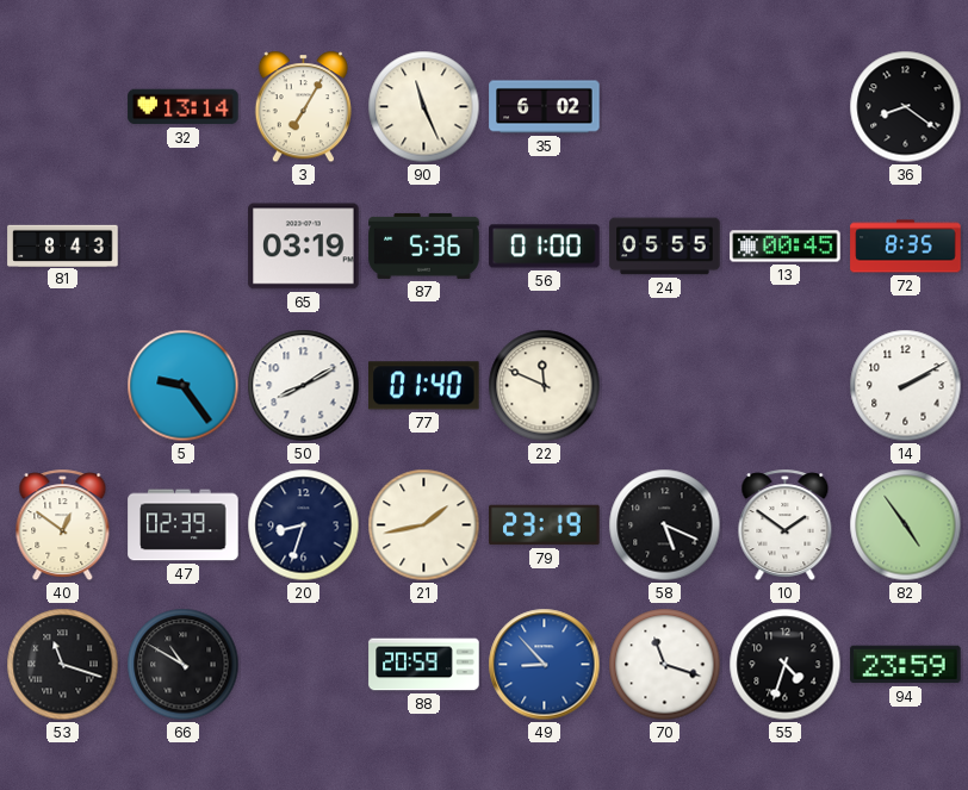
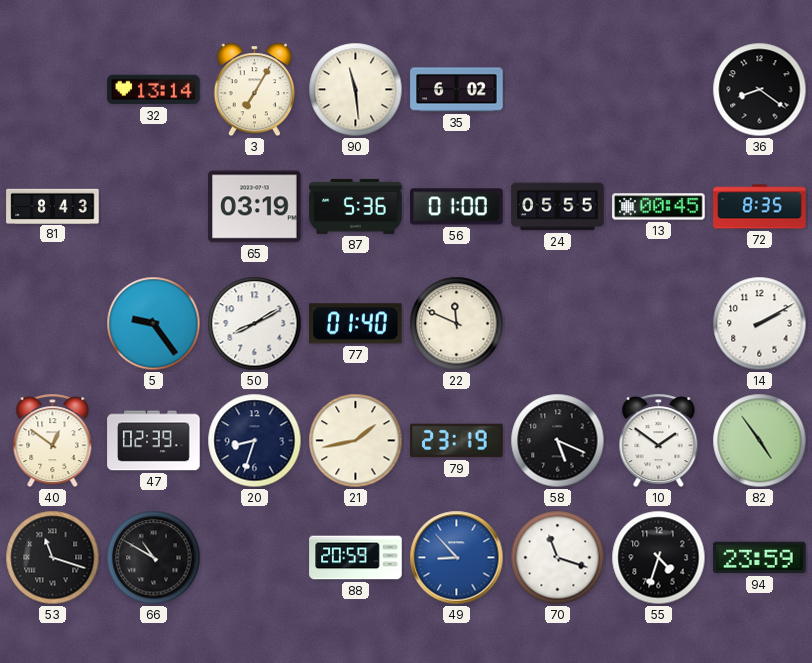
90: 11:26 -> 11:29
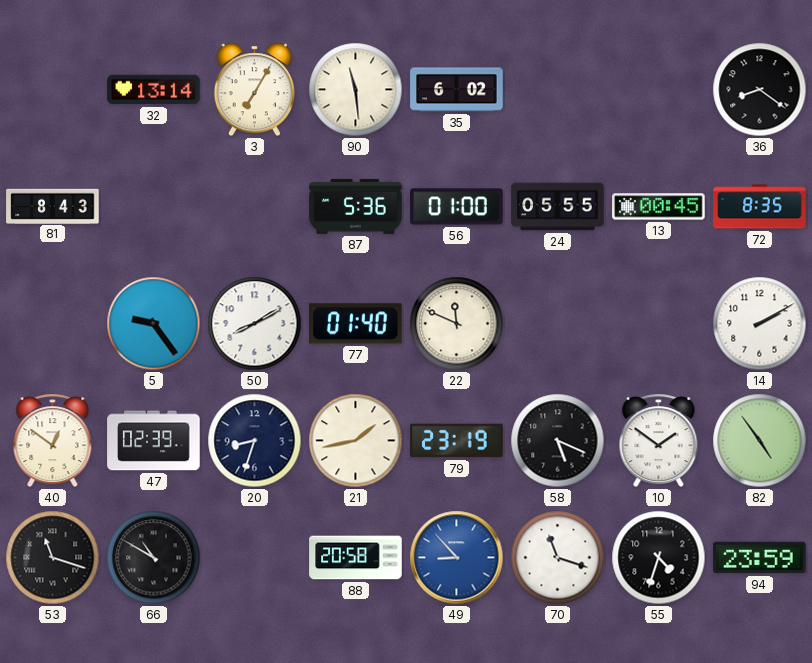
65: 03:19 -> none
88: 20:59 -> 20:58
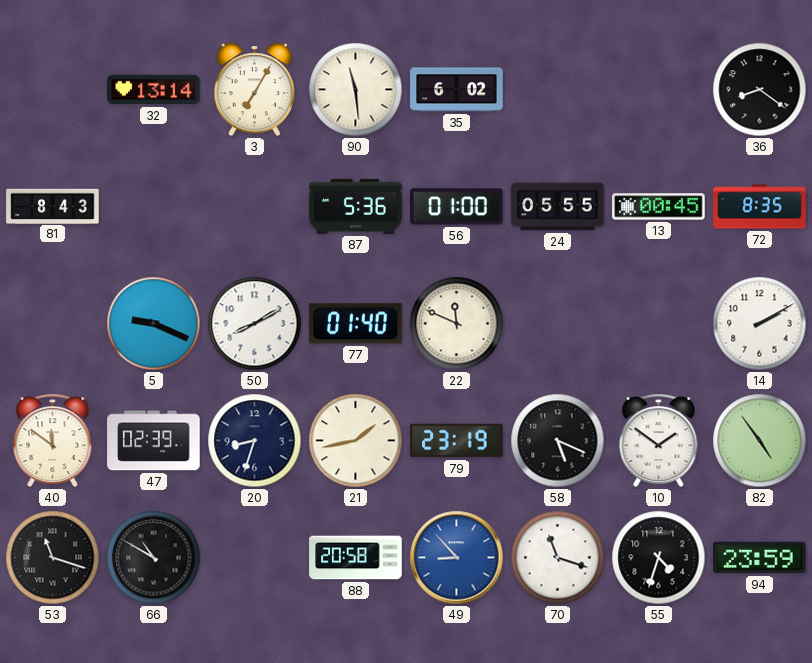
5: 9:24 -> 9:19
40: 12:51 -> 11:51
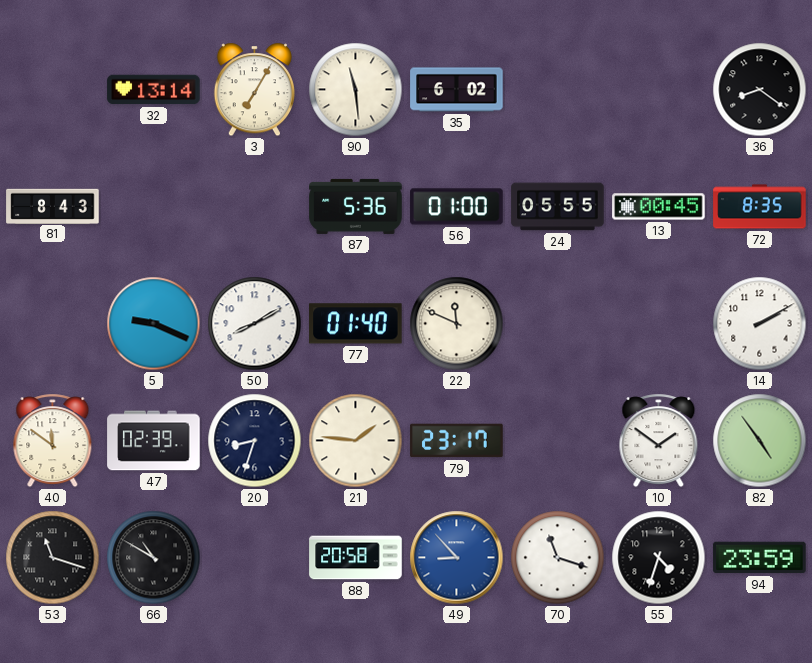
21: 1:43 -> 1:46
79: 23:19 -> 23:17
58: 5:19 -> none
